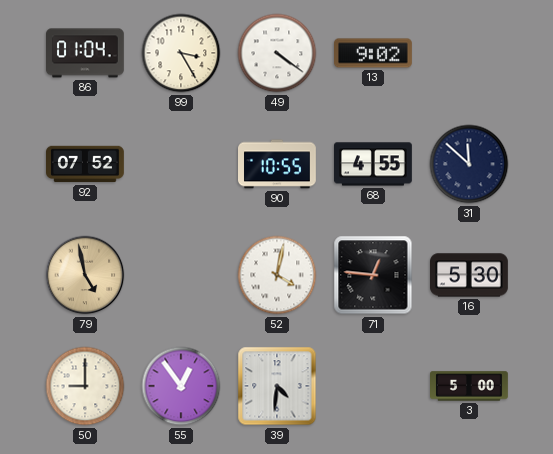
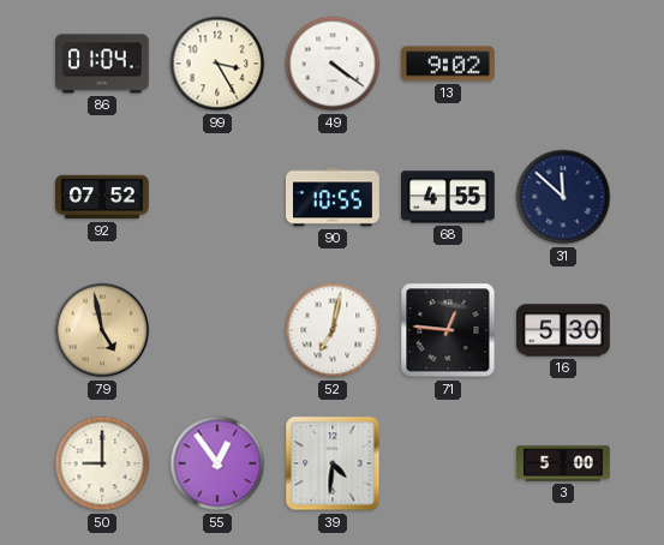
52: 4:02 -> 7:02
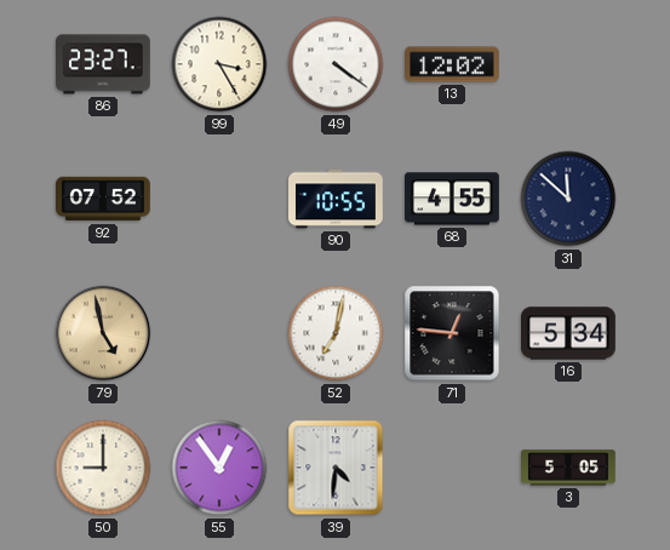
86: 01:04 -> 23:27
13: 9:02 -> 12:02
16: 5:30 -> 5:34
3: 5:00 -> 5:05
